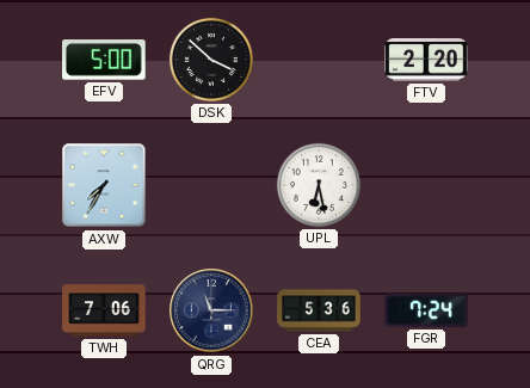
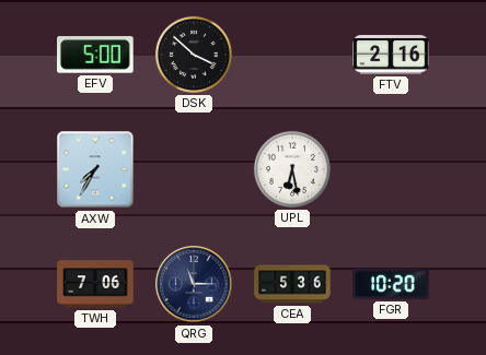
FTV: 2:20 -> 2:16
FGR: 7:24 -> 10:20
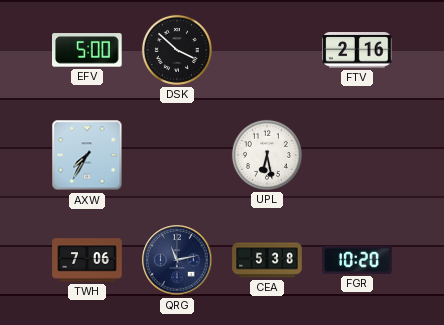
QRG: 11:15 -> 11:13
CEA: 5:36 -> 5:38
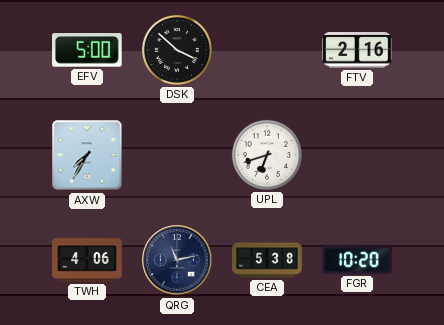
UPL: 6:28 -> 6:42
TWH: 7:06 -> 4:06
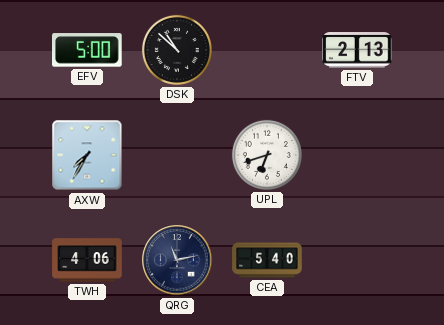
DSK: 3:52 -> 10:52
FTV: 2:16 -> 2:13
CEA: 5:38 -> 5:40
FGR: 10:20 -> none
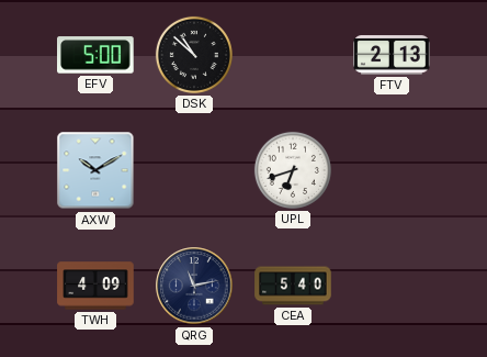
AXW: 7:35 -> 10:10
TWH: 4:06 -> 4:09
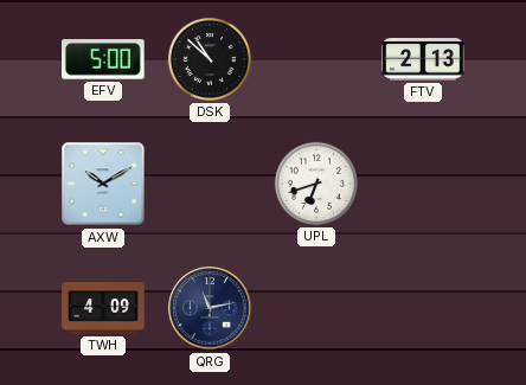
CEA: 5:40 -> none
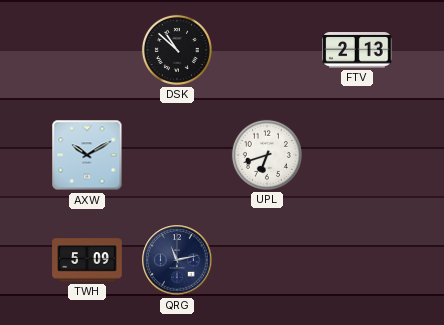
EFV: 5:00 -> none
TWH: 4:09 -> 5:09
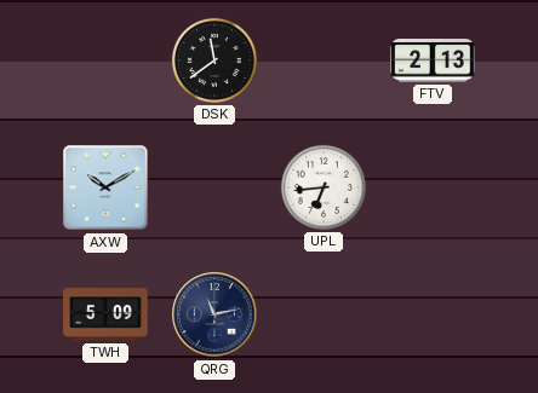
DSK: 10:52 -> 11:39
UPL: 6:42 -> 6:44
